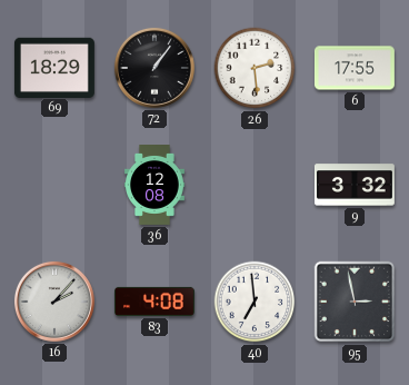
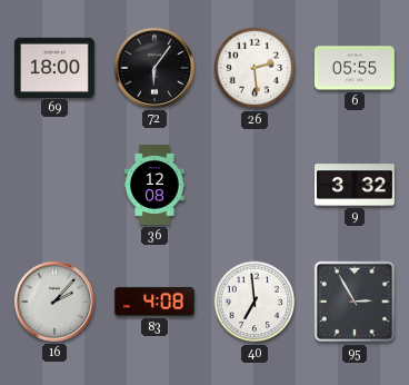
69: 18:29 -> 18:00
72: 1:06 -> 6:06
6: 17:55 -> 05:55
95: 2:58 -> 2:55
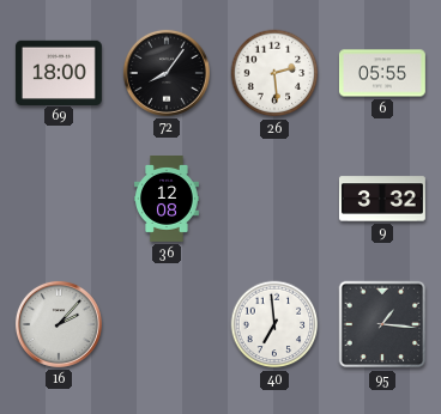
72: 6:06 -> 8:06
83: 4:08 -> none
95: 2:55 -> 1:16
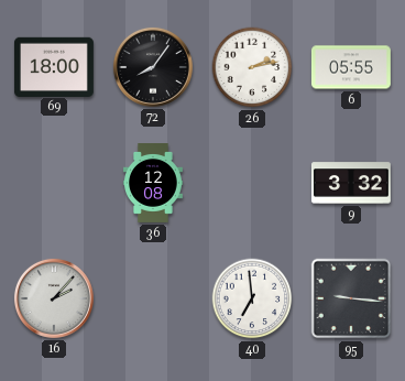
26: 2:29 -> 2:13
95: 1:16 -> 9:16
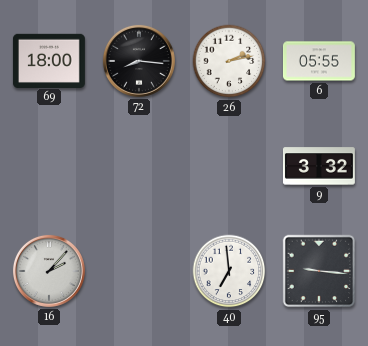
72: 8:06 -> 8:16
36: 12:08 -> none
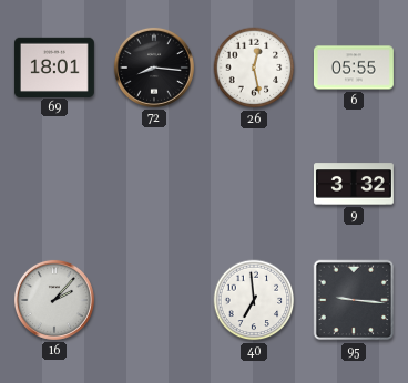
69: 18:00 -> 18:01
26: 2:13 -> 12:28
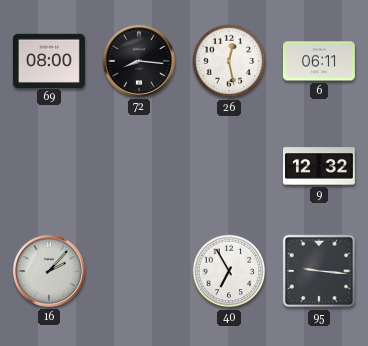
69: 18:01 -> 08:00
6: 05:55 -> 06:11
9: 3:32 -> 12:32
40: 6:59 -> 6:55
